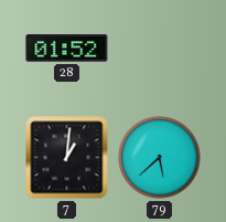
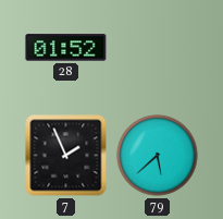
7: 1:01 -> 1:56
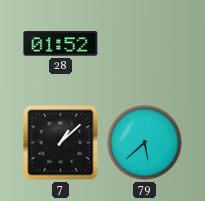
7: 1:56 -> 1:08
